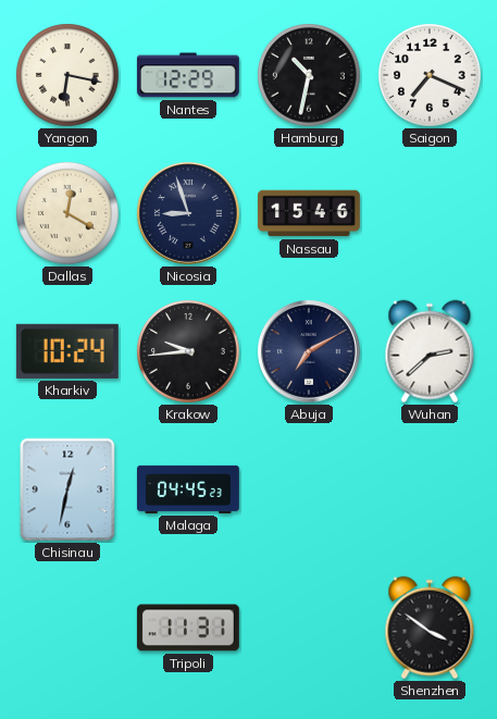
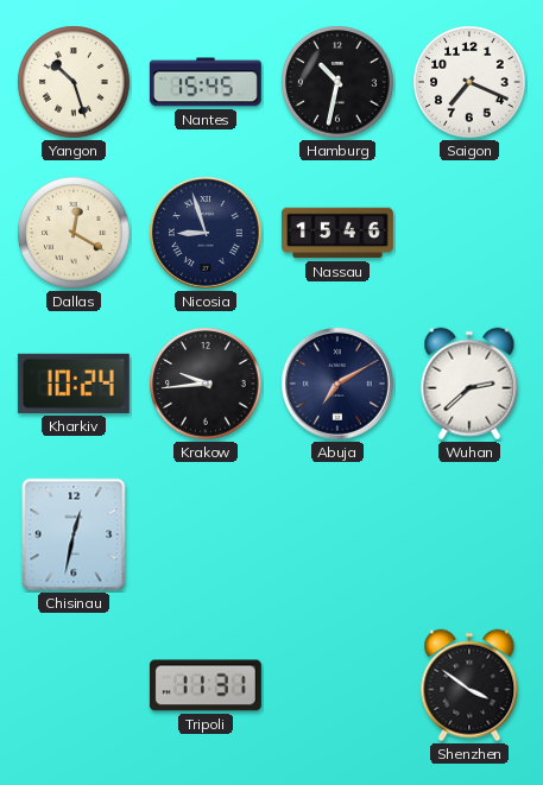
Yangon: 6:17 -> 10:27
Nantes: 12:29 -> 15:45
Malaga: 04:45 -> none
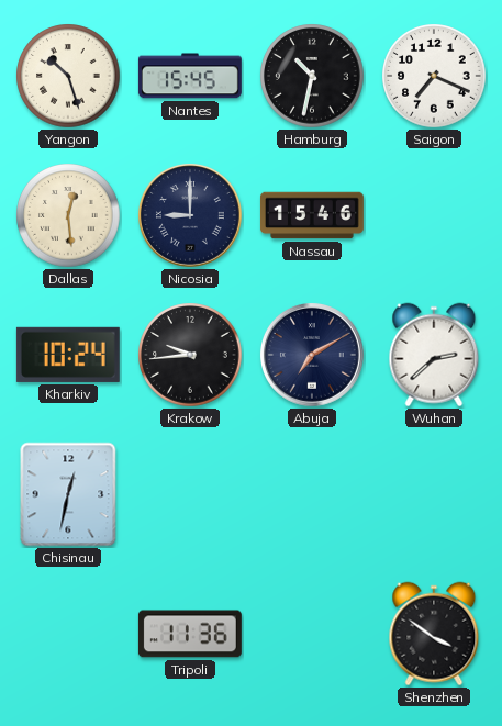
Dallas: 12:20 -> 12:29
Nicosia: 8:57 -> 9:00
Tripoli: 11:31 -> 11:36
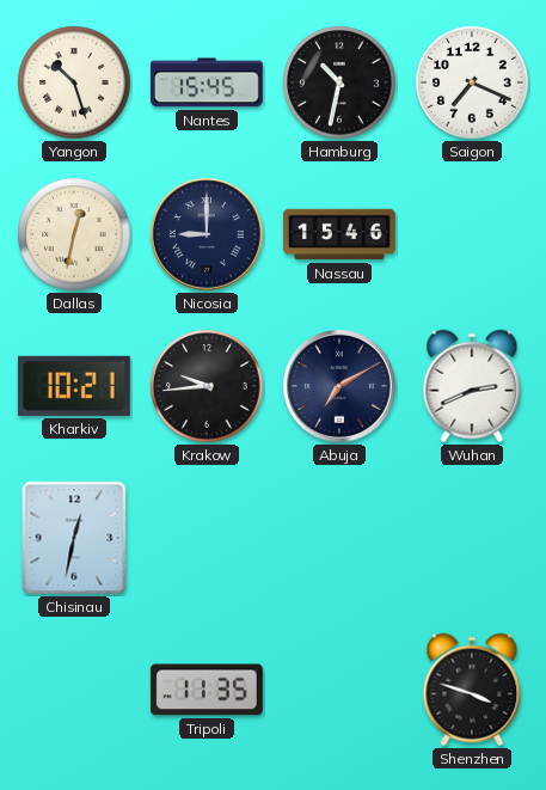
Dallas: 12:29 -> 12:32
Kharkiv: 10:24 -> 10:21
Wuhan: 2:38 -> 2:41
Tripoli: 11:36 -> 11:35
Shenzhen: 3:51 -> 3:48
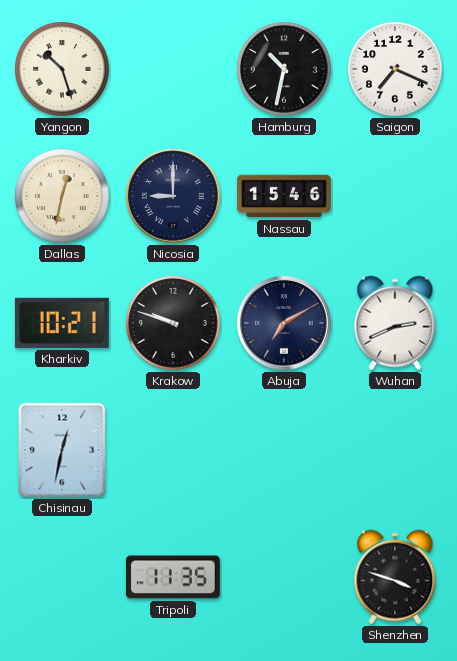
Nantes: 15:45 -> none
Krakow: 9:44 -> 9:48
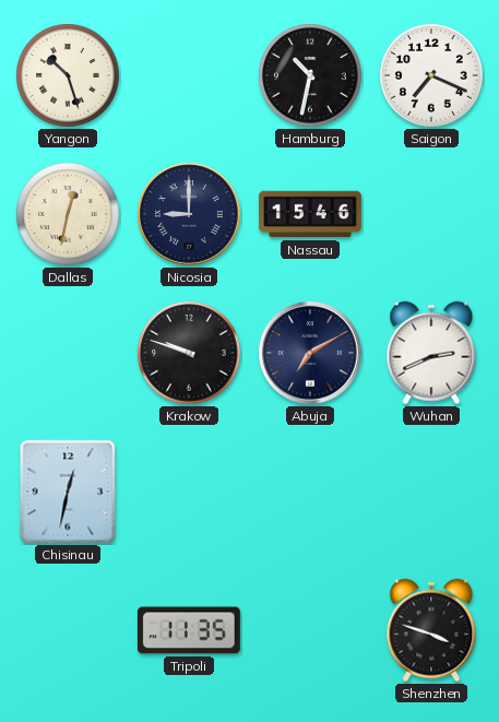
Kharkiv: 10:21 -> none
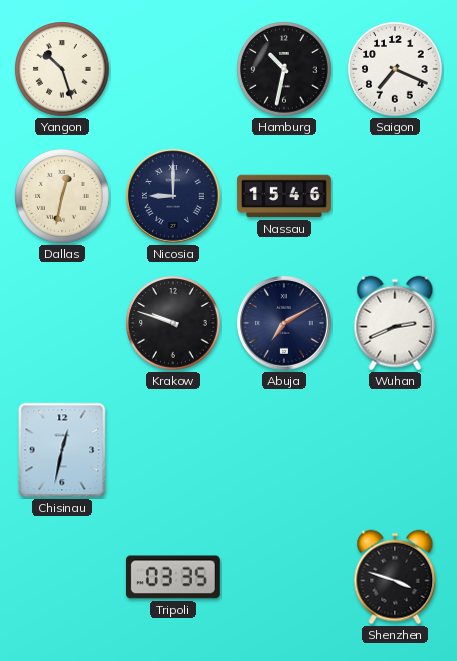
Tripoli: 11:35 -> 03:35
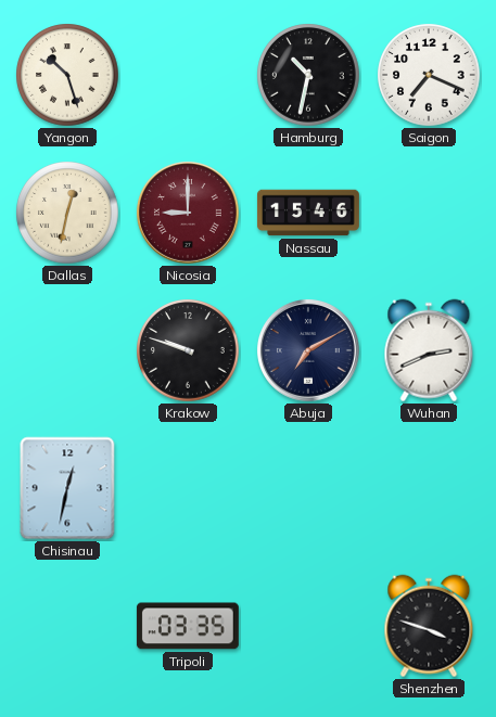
Nicosia dial: navy -> burgundy
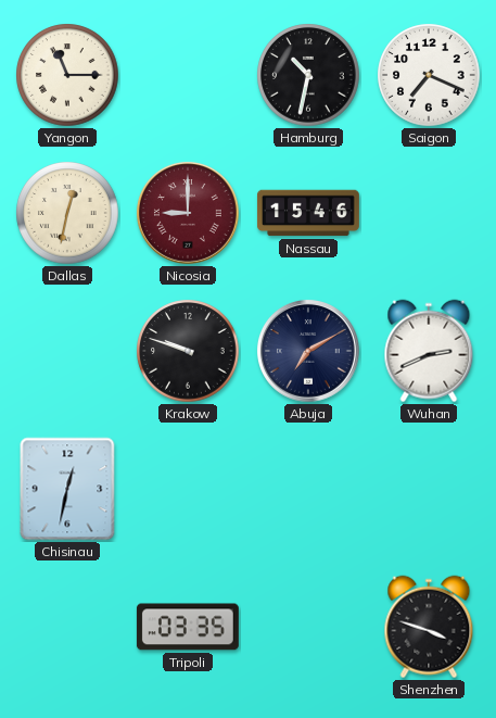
Yangon: 10:27 -> 11:15
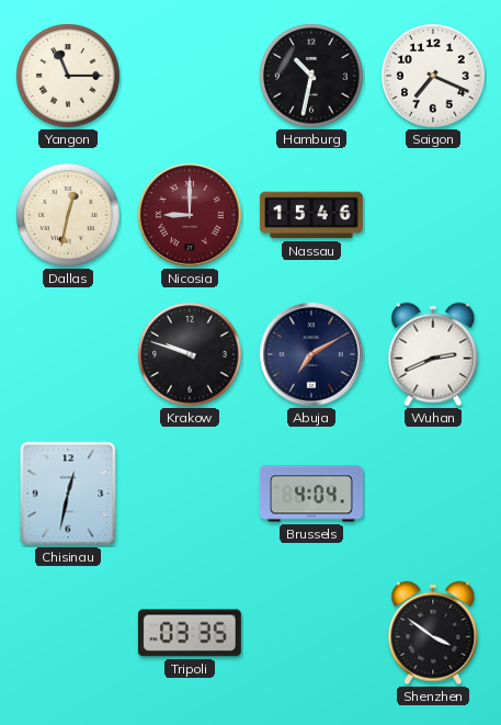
Brussels: none -> 4:04
Shenzhen: 3:48 -> 3:51
